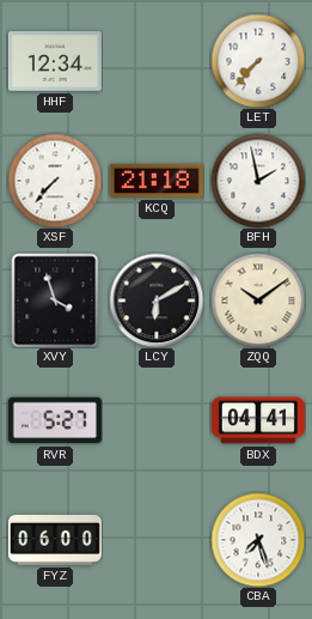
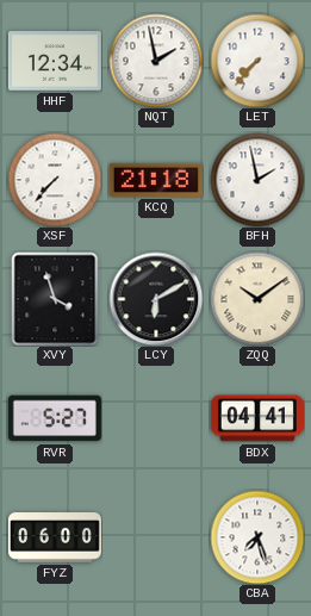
NQT: none -> 1:58
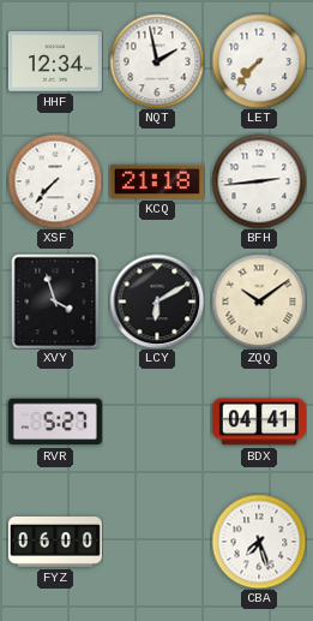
BFH: 1:58 -> 2:44
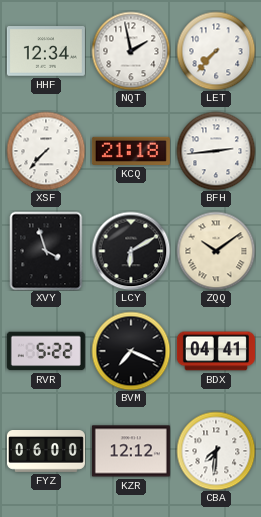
RVR: 5:27 -> 5:22
BVM: none -> 7:19
KZR: none -> 12:12
CBA: 7:27 -> 7:31
